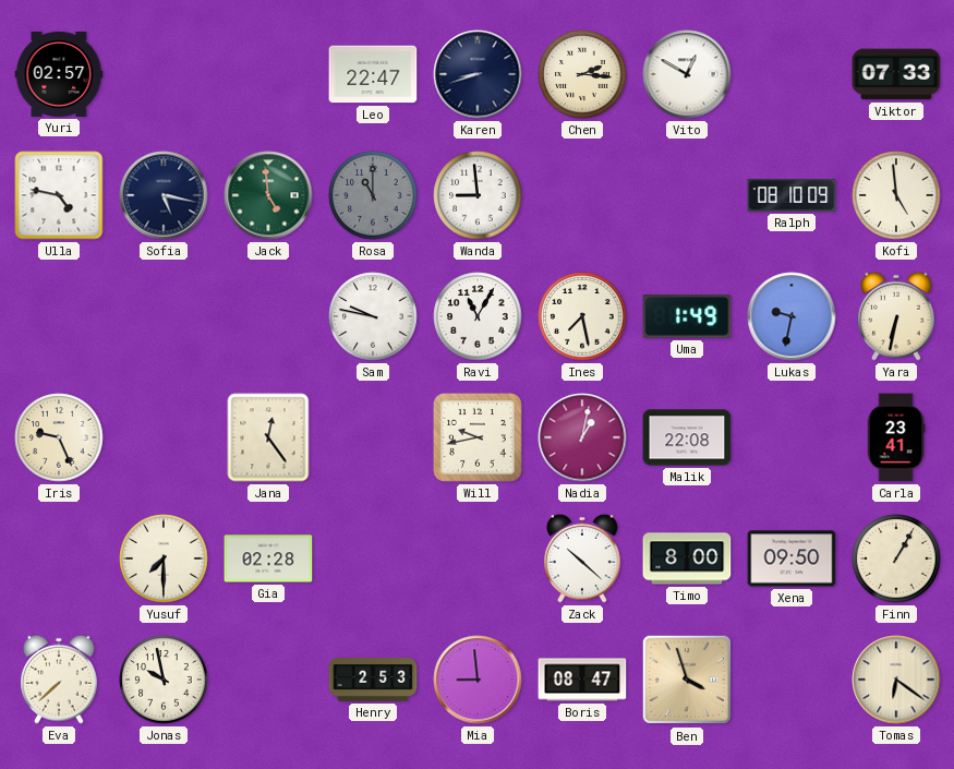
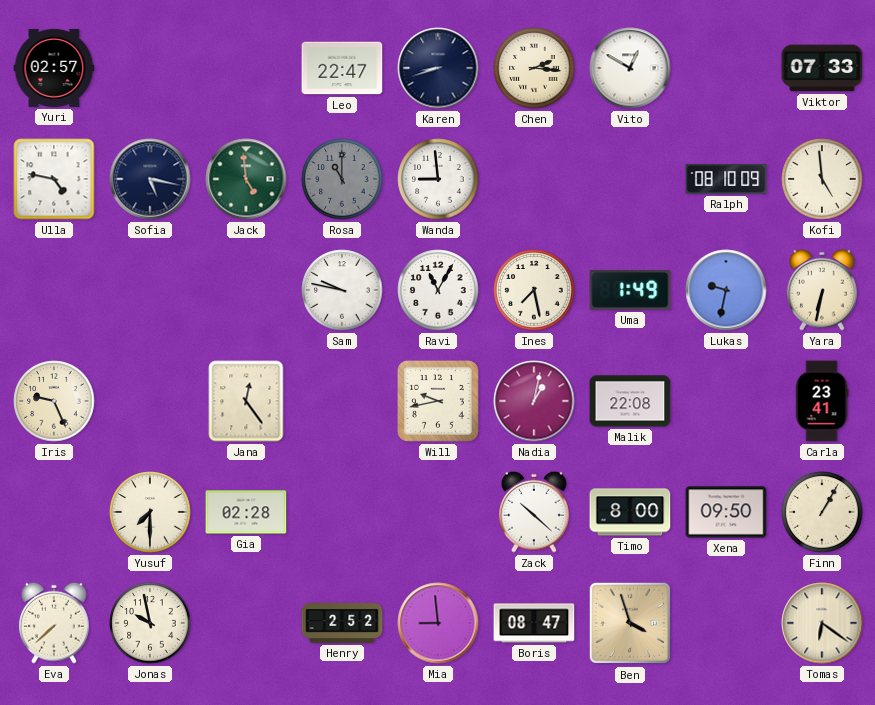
Henry: 2:53 -> 2:52
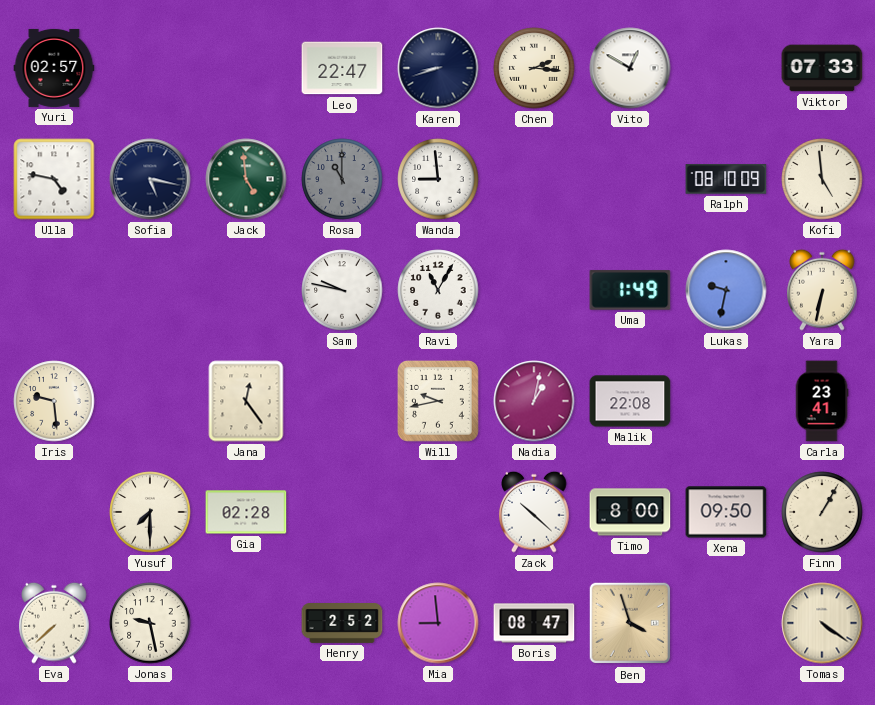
Ines: 7:28 -> none
Iris: 9:26 -> 9:29
Jonas: 9:58 -> 9:28
Tomas: 6:21 -> 4:21
